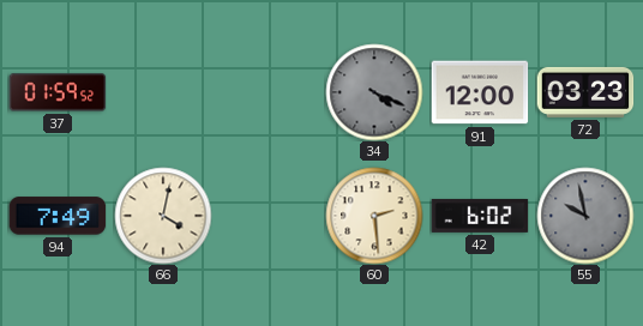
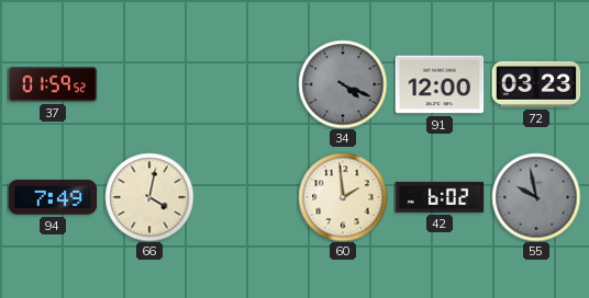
60: 2:29 -> 1:59
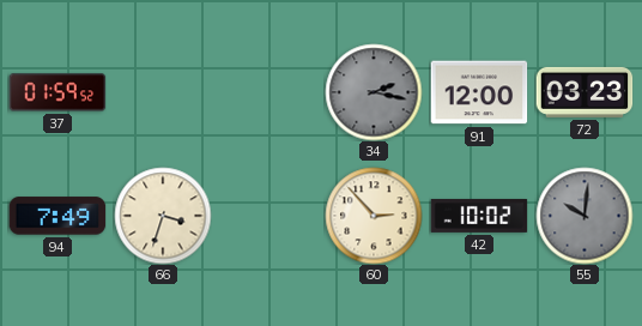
34: 4:19 -> 2:17
66: 4:02 -> 3:33
60: 1:59 -> 2:53
42: 6:02 -> 10:02
55: 9:58 -> 10:01
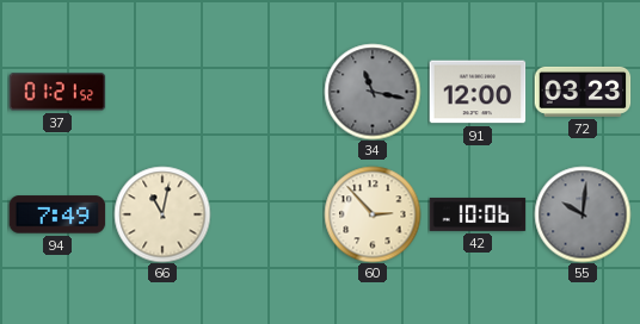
37: 01:59 -> 01:21
34: 2:17 -> 11:17
66: 3:33 -> 11:02
42: 10:02 -> 10:06
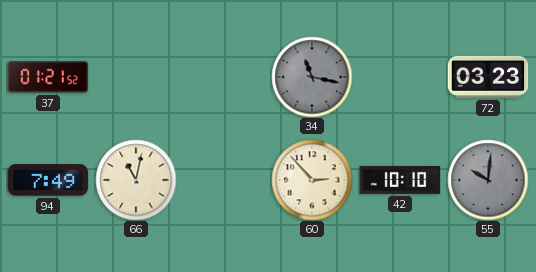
91: 12:00 -> none
42: 10:06 -> 10:10
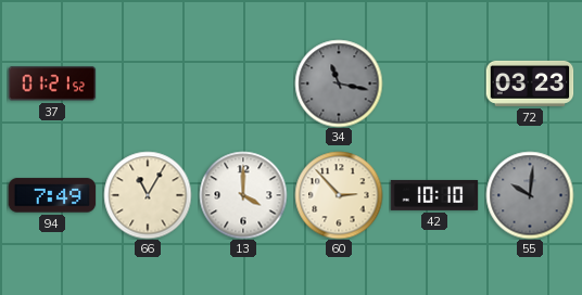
66: 11:02 -> 11:05
13: none -> 4:00
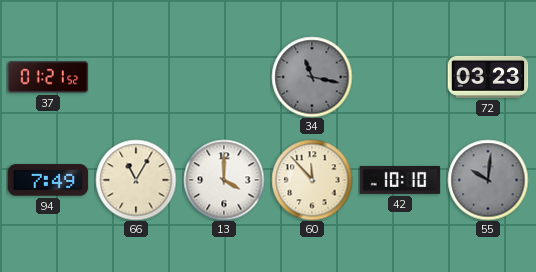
60: 2:53 -> 11:53
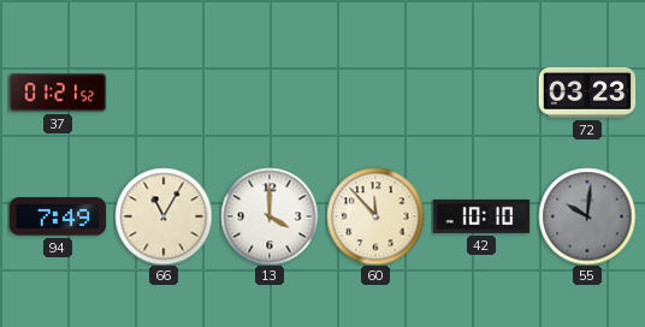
34: 11:17 -> none
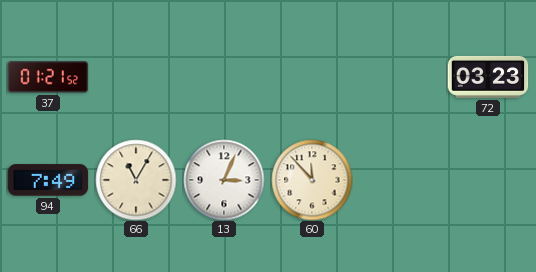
13: 4:00 -> 3:04
42: 10:10 -> none
55: 10:01 -> none
